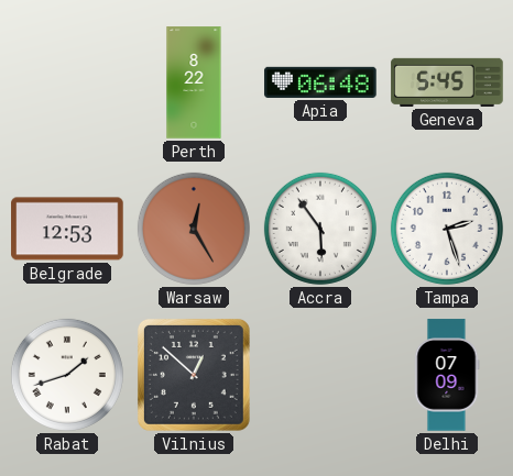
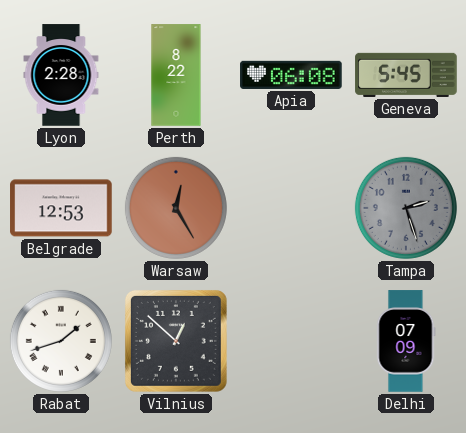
Lyon: none -> 2:28
Apia: 06:48 -> 06:08
Accra: 5:54 -> none
Tampa dial: white -> grey
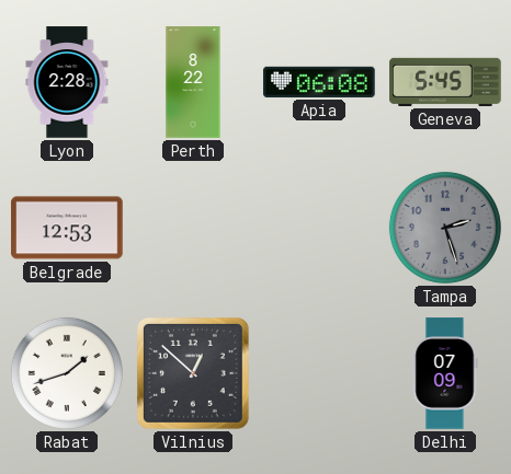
Warsaw: 12:25 -> none
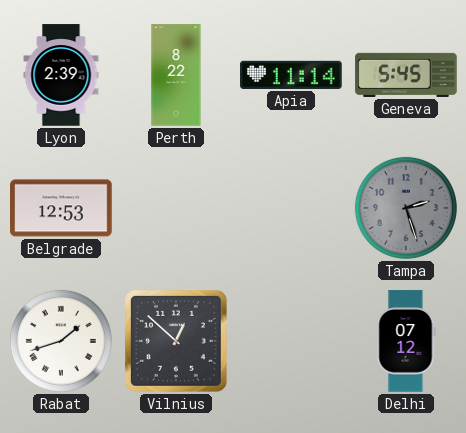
Lyon: 2:28 -> 2:39
Apia: 06:08 -> 11:14
Delhi: 07:09 -> 07:12
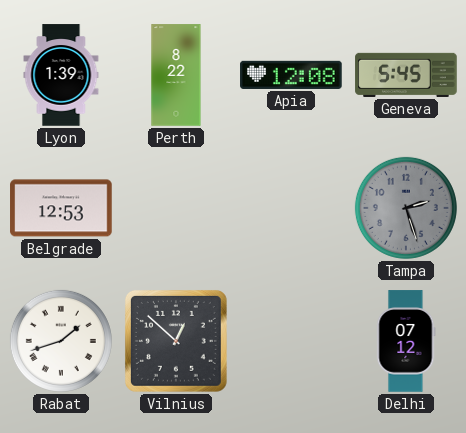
Lyon: 2:39 -> 1:39
Apia: 11:14 -> 12:08
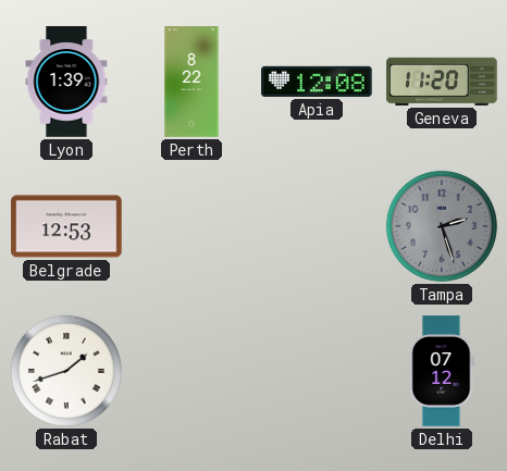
Geneva: 5:45 -> 11:20
Vilnius: 12:52 -> none
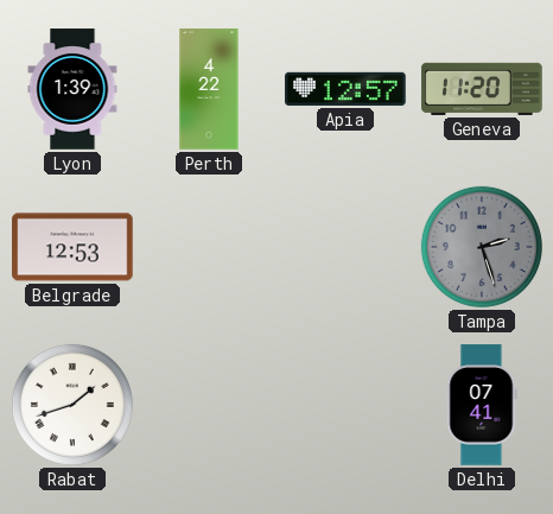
Perth: 8:22 -> 4:22
Apia: 12:08 -> 12:57
Delhi: 07:12 -> 07:41
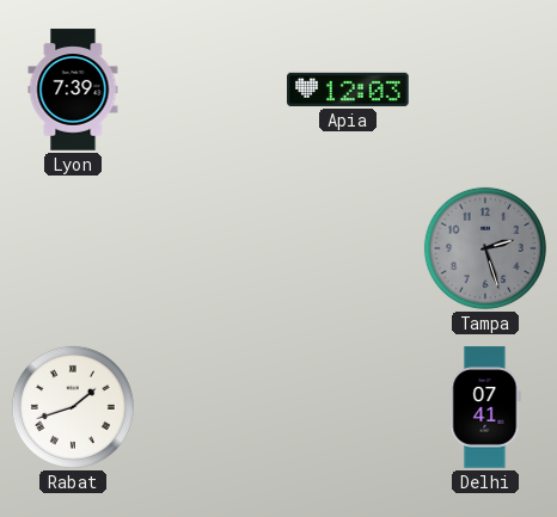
Lyon: 1:39 -> 7:39
Perth: 4:22 -> none
Apia: 12:57 -> 12:03
Geneva: 11:20 -> none
Belgrade: 12:53 -> none
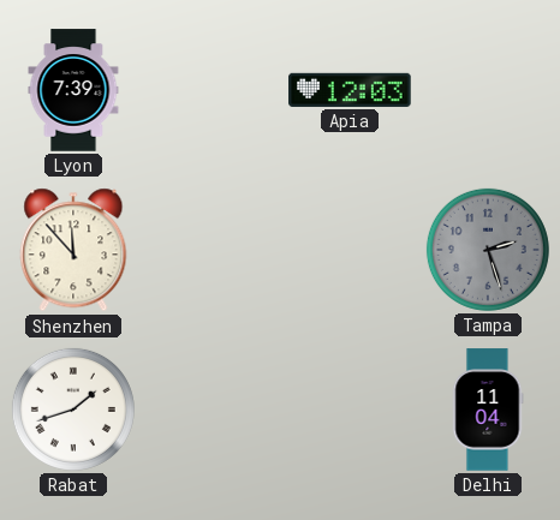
Shenzhen: none -> 11:53
Delhi: 07:41 -> 11:04
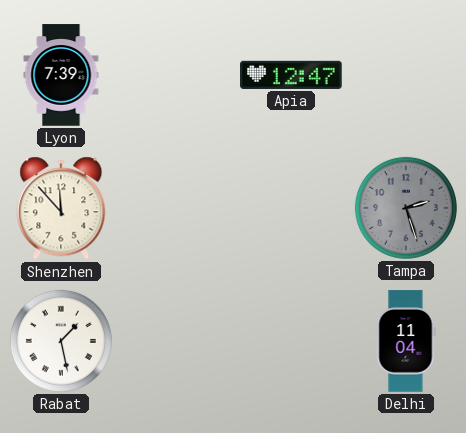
Apia: 12:03 -> 12:47
Rabat: 1:42 -> 1:28
